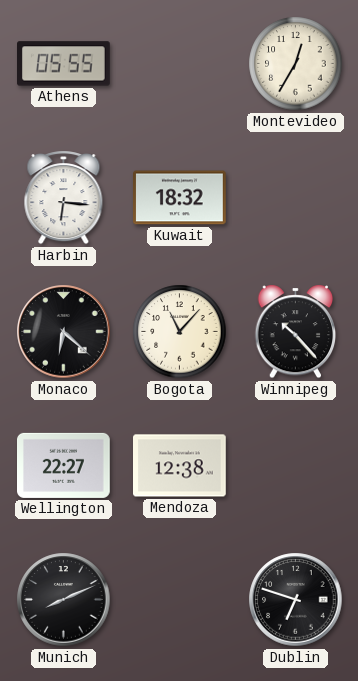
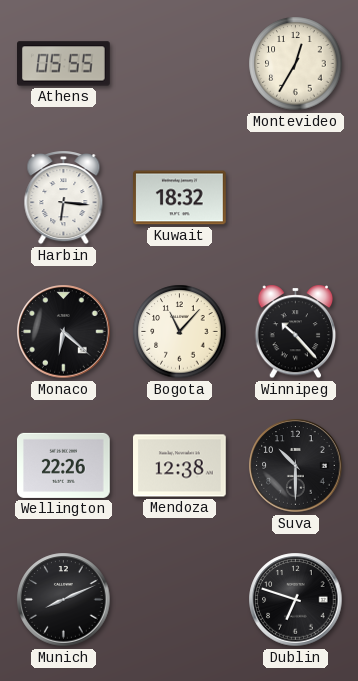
Wellington: 22:27 -> 22:26
Suva: none -> 10:30
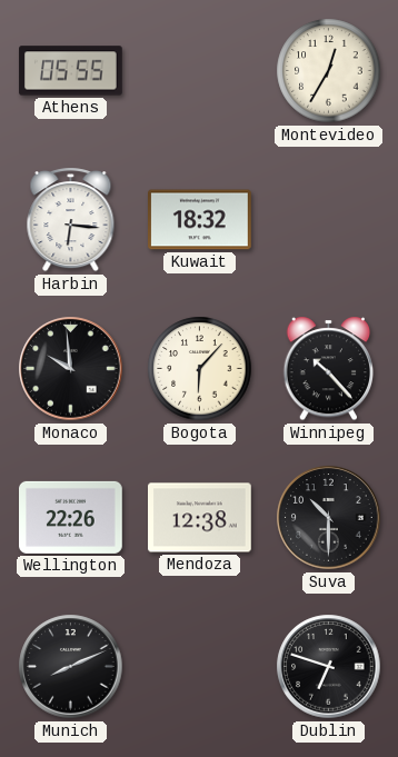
Monaco: 6:22 -> 9:59
Bogota: 11:07 -> 6:07
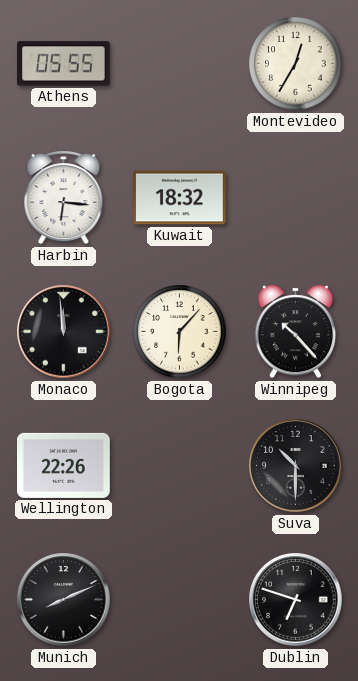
Monaco: 9:59 -> 11:59
Mendoza: 12:38 -> none
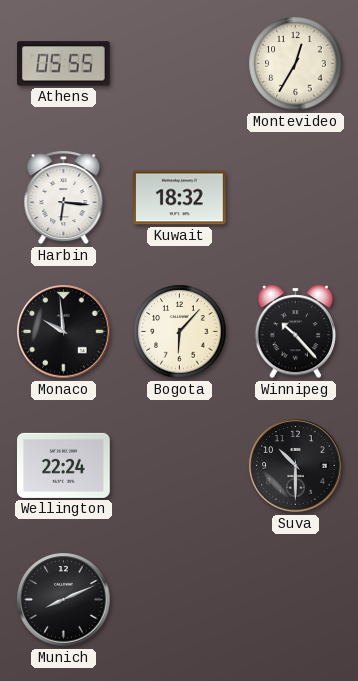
Monaco: 11:59 -> 9:59
Wellington: 22:26 -> 22:24
Dublin: 6:48 -> none
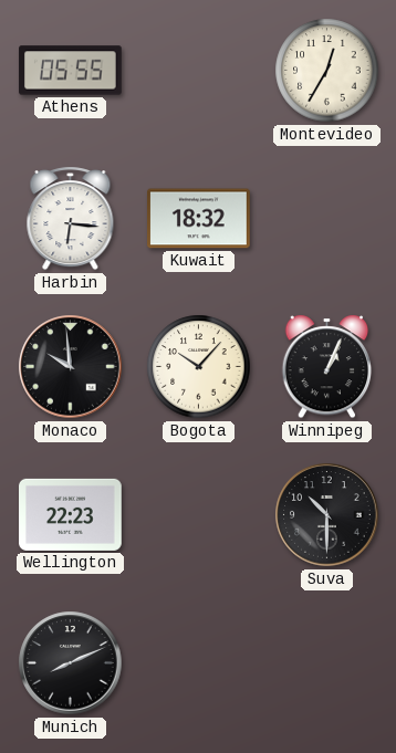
Bogota: 6:07 -> 10:07
Winnipeg: 10:23 -> 1:04
Wellington: 22:24 -> 22:23
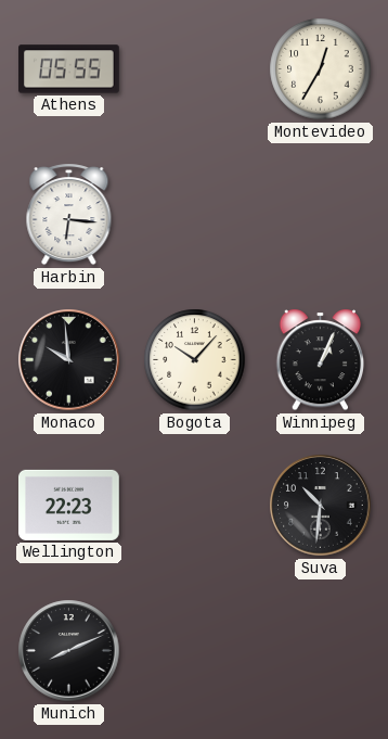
Kuwait: 18:32 -> none
Suva: 10:30 -> 10:31
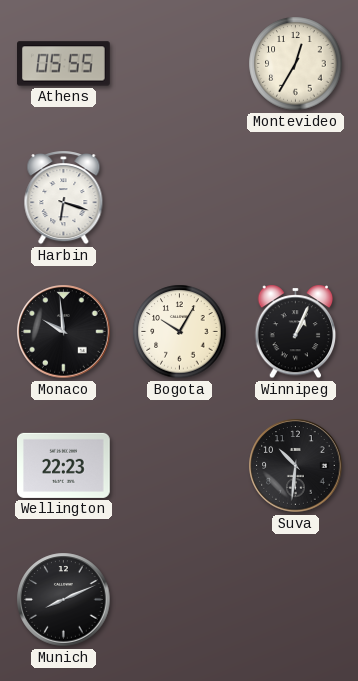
Harbin: 6:16 -> 6:18
Bogota: 10:07 -> 10:05
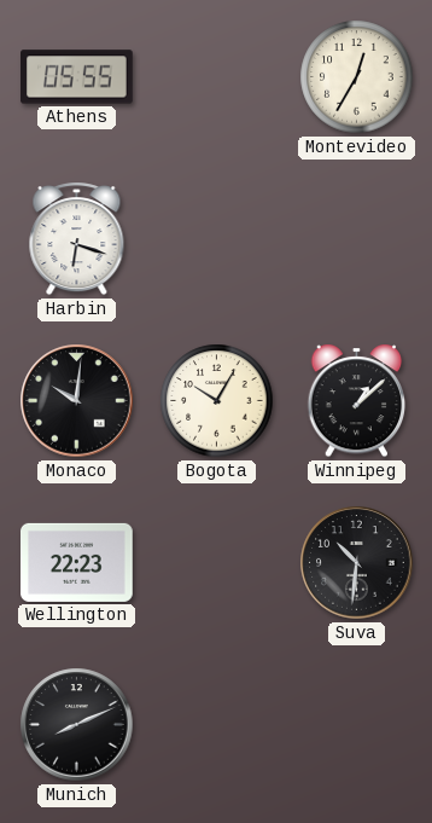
Monaco: 9:59 -> 10:01
Winnipeg: 1:04 -> 1:08
